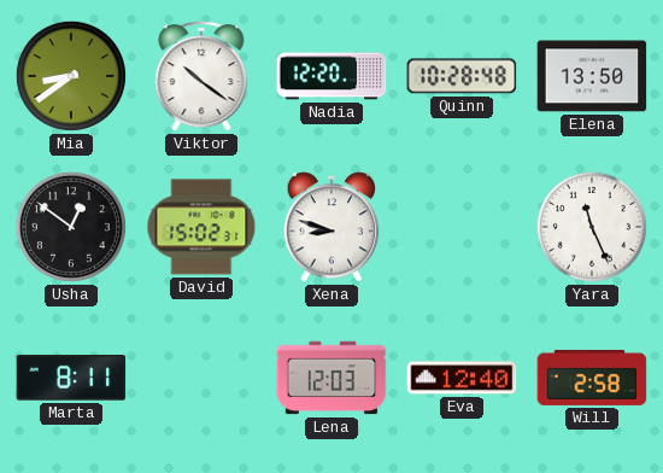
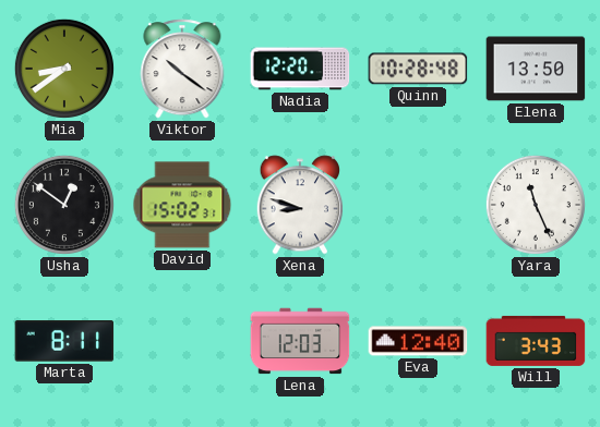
Will: 2:58 -> 3:43
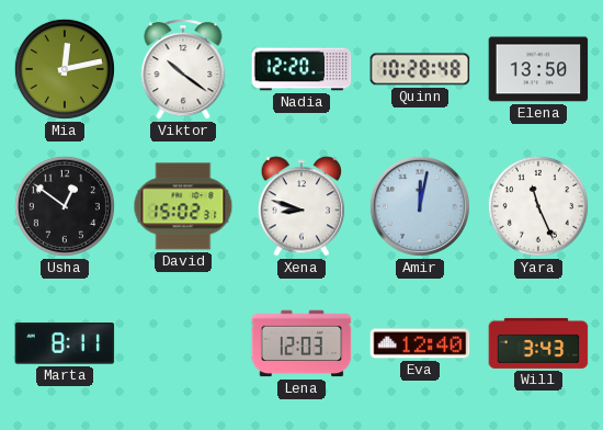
Mia: 8:39 -> 12:13
Amir: none -> 12:02
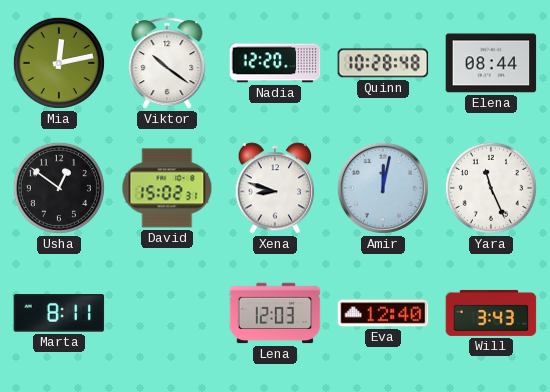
Elena: 13:50 -> 08:44
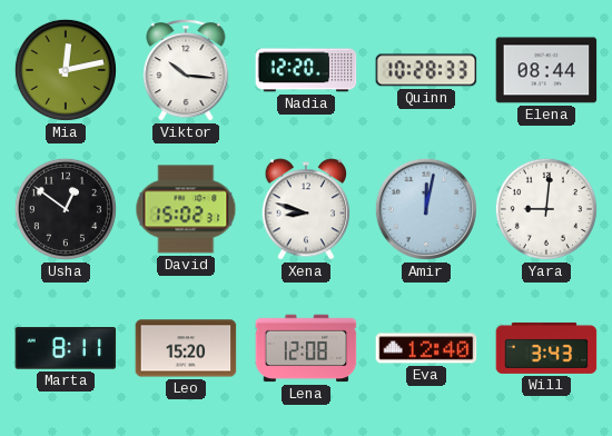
Viktor: 10:21 -> 10:16
Quinn: 10:28:48 -> 10:28:33
Yara: 11:26 -> 9:01
Leo: none -> 15:20
Lena: 12:03 -> 12:08
